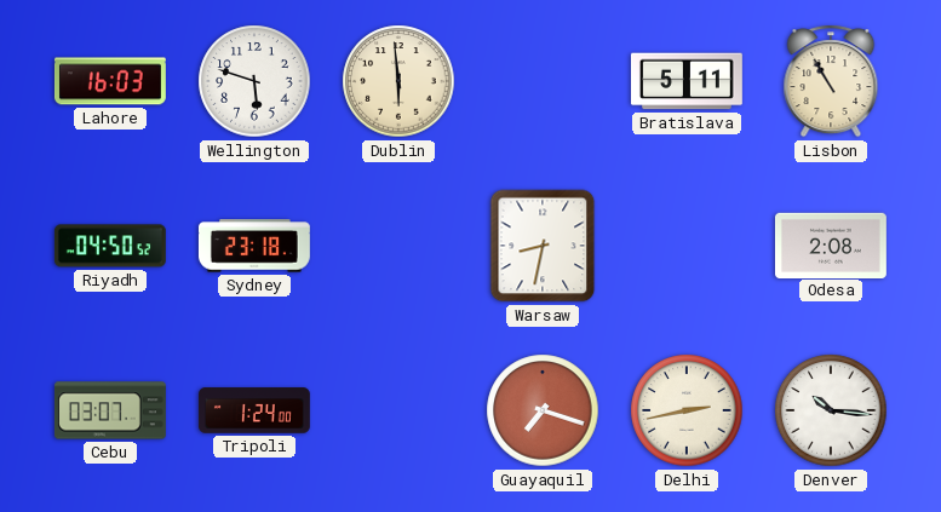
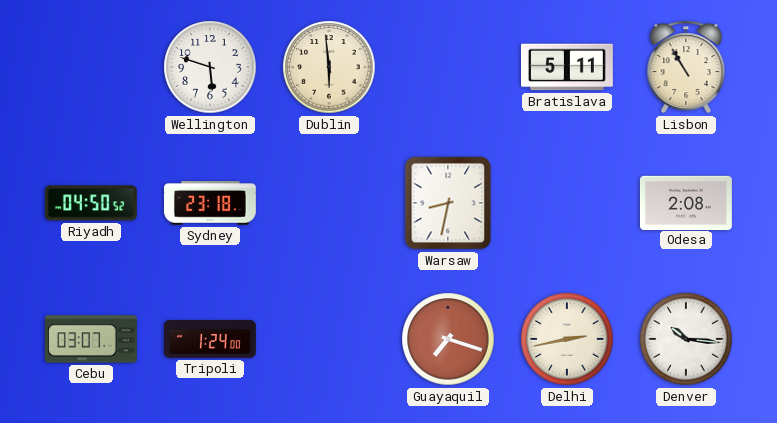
Lahore: 16:03 -> none
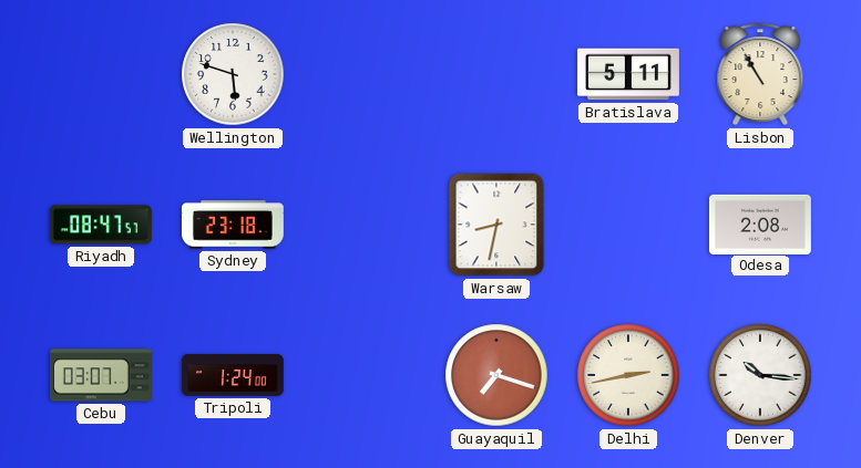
Dublin: 5:59 -> none
Riyadh: 04:50 -> 08:47
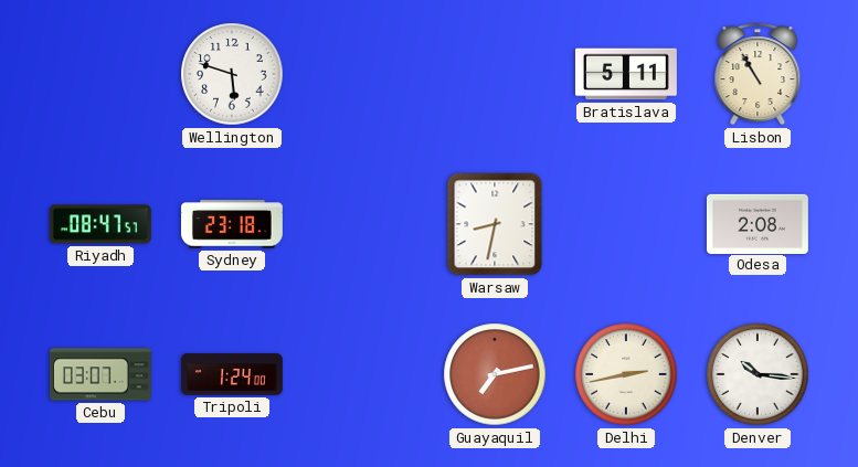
Guayaquil: 7:18 -> 7:13
